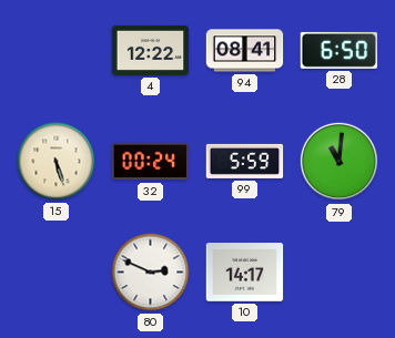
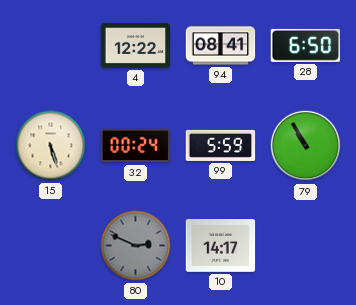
79: 11:01 -> 10:55
80 dial: white -> grey
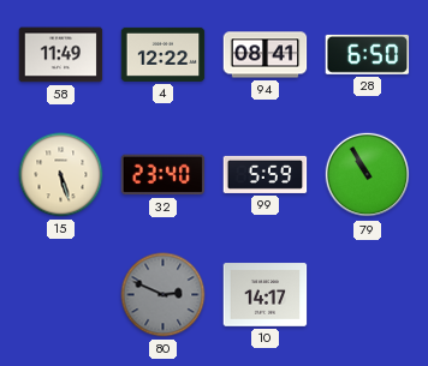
58: none -> 11:49
32: 00:24 -> 23:40
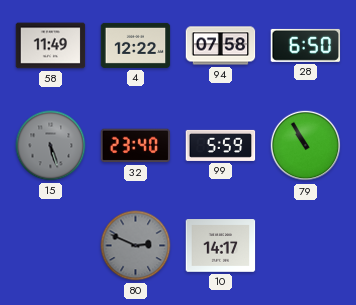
94: 08:41 -> 07:58
15 dial: cream -> grey
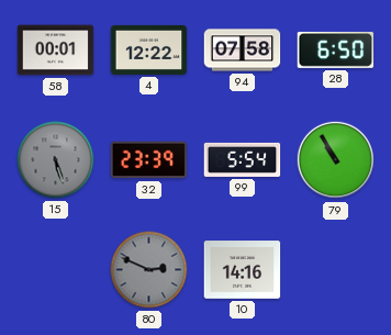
58: 11:49 -> 00:01
32: 23:40 -> 23:39
99: 5:59 -> 5:54
10: 14:17 -> 14:16
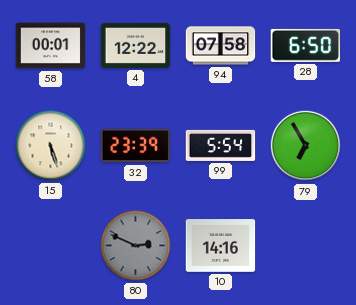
15 dial: grey -> cream
79: 10:55 -> 6:55
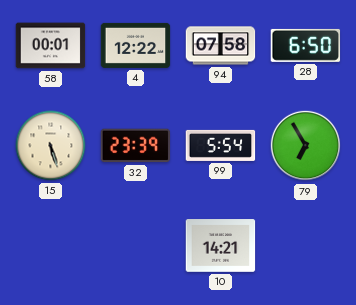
80: 2:49 -> none
10: 14:16 -> 14:21
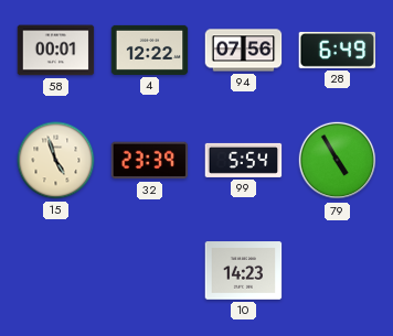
94: 07:58 -> 07:56
28: 6:50 -> 6:49
15: 5:27 -> 4:57
79: 6:55 -> 4:55
10: 14:21 -> 14:23
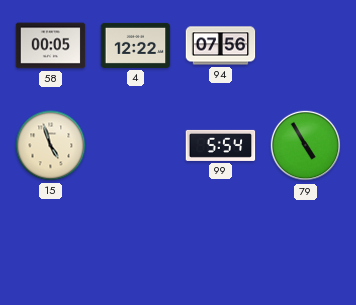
58: 00:01 -> 00:05
28: 6:49 -> none
32: 23:39 -> none
10: 14:23 -> none
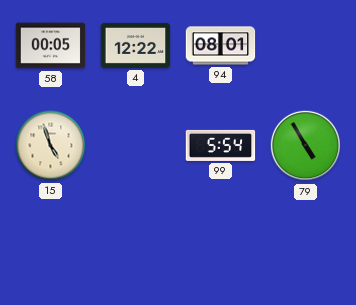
94: 07:56 -> 08:01
